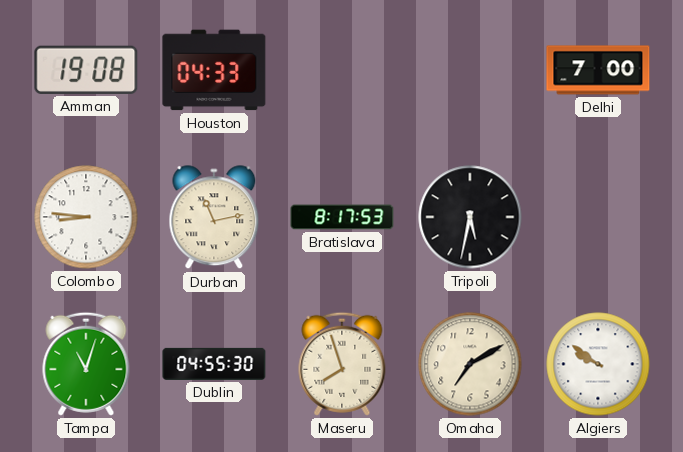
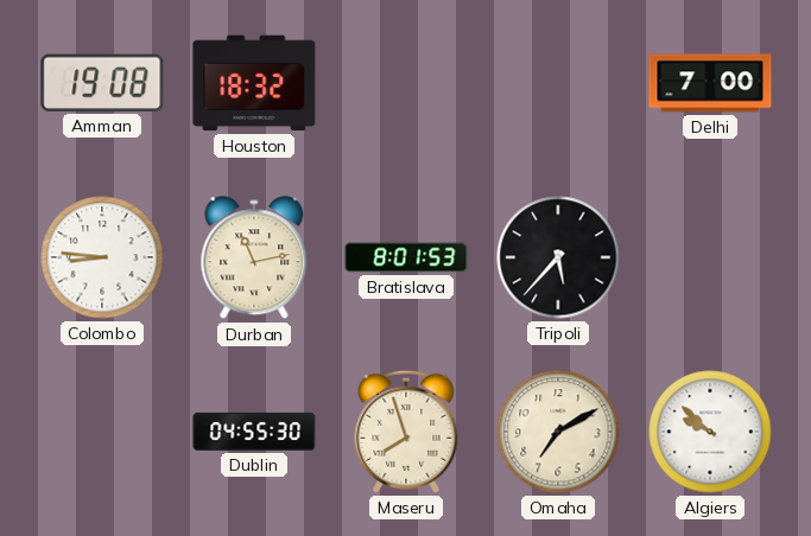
Houston: 04:33 -> 18:32
Bratislava: 8:17 -> 8:01
Tripoli: 5:32 -> 5:37
Tampa: 11:03 -> none
Algiers: 9:51 -> 9:52
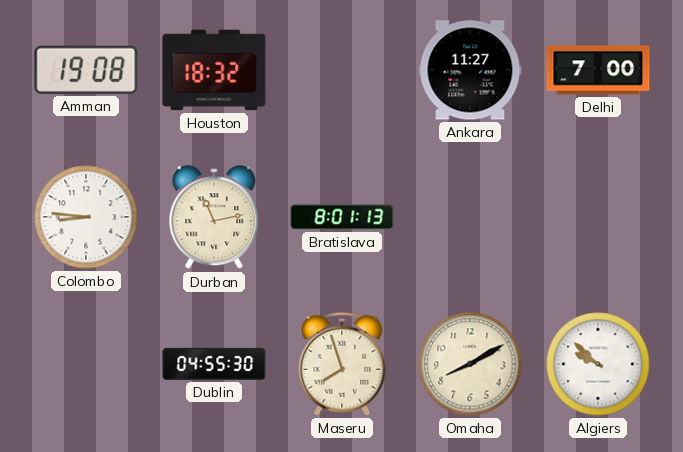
Ankara: none -> 11:27
Bratislava: 8:01:53 -> 8:01:13
Tripoli: 5:37 -> none
Omaha: 7:10 -> 8:10
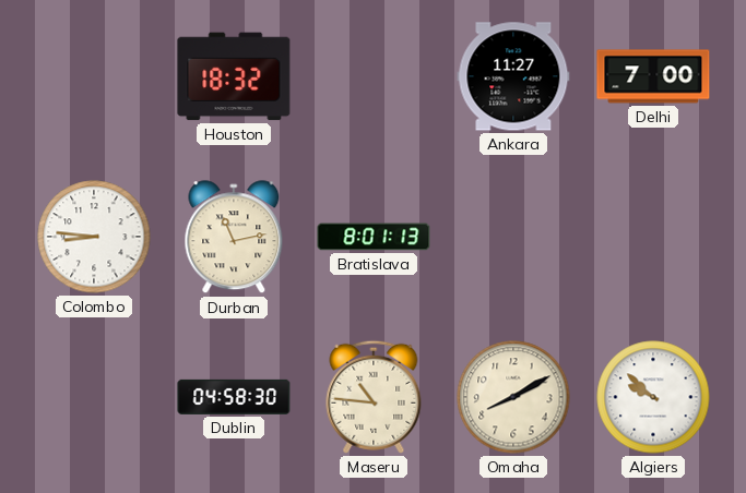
Amman: 19:08 -> none
Dublin: 04:55 -> 04:58
Maseru: 7:57 -> 10:46
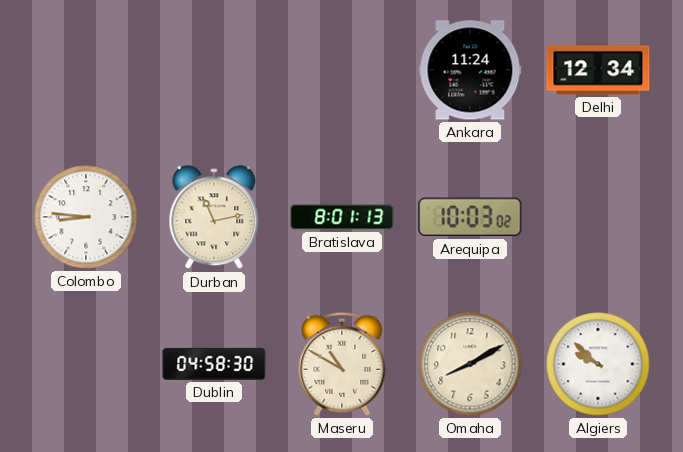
Houston: 18:32 -> none
Ankara: 11:27 -> 11:24
Delhi: 7:00 -> 12:34
Arequipa: none -> 10:03
Maseru: 10:46 -> 10:50
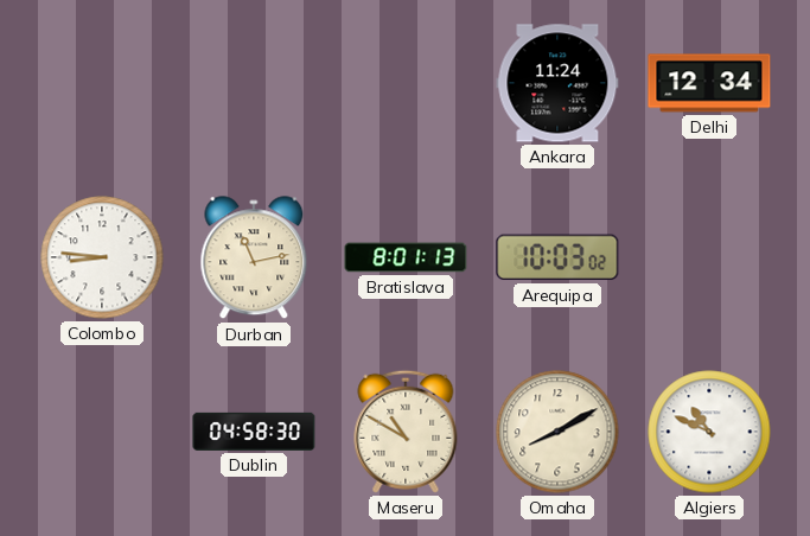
Algiers: 9:52 -> 10:49
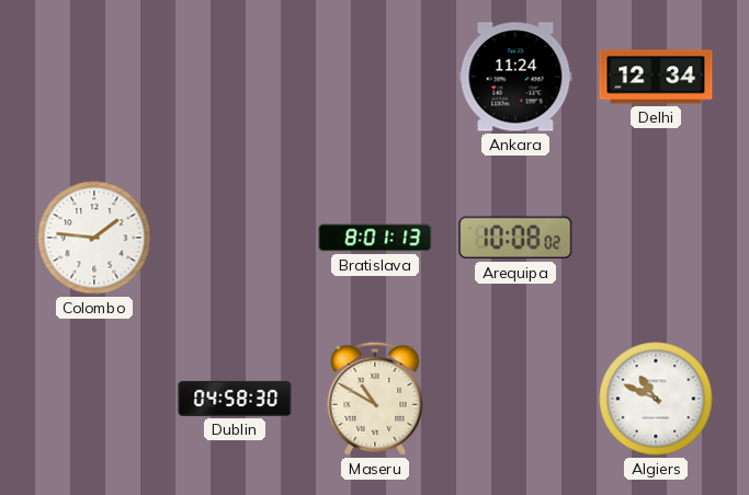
Colombo: 8:46 -> 1:46
Durban: 11:13 -> none
Arequipa: 10:03 -> 10:08
Omaha: 8:10 -> none
